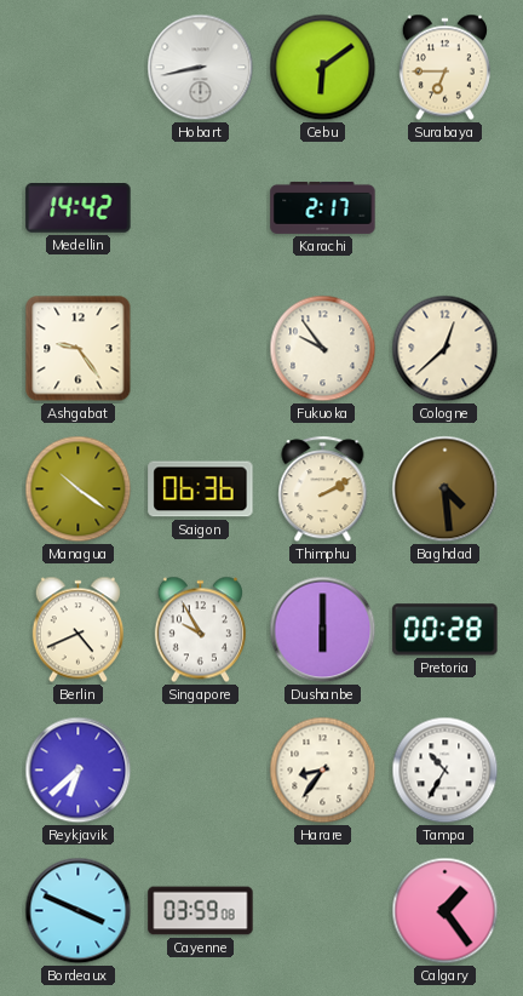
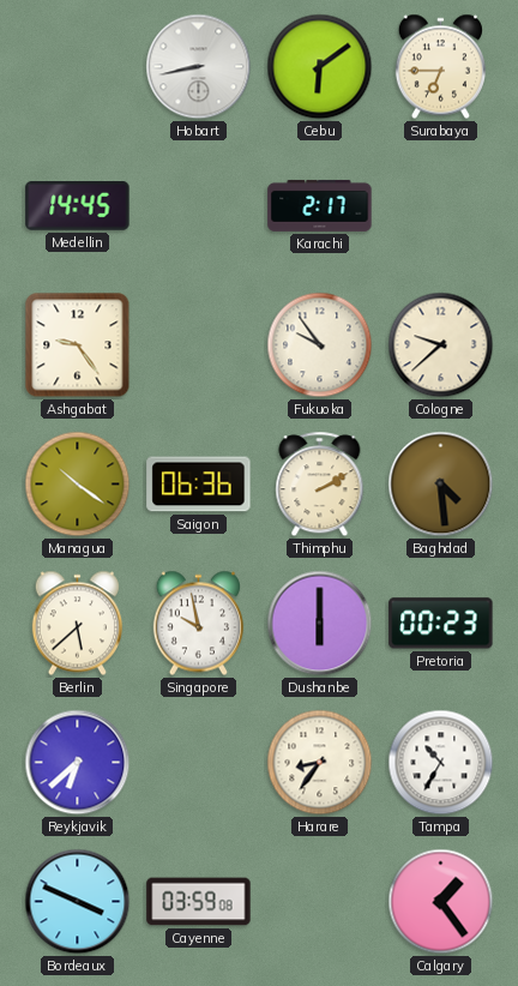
Medellin: 14:42 -> 14:45
Cologne: 12:38 -> 9:38
Berlin: 4:41 -> 5:38
Singapore: 9:55 -> 9:58
Pretoria: 00:28 -> 00:23
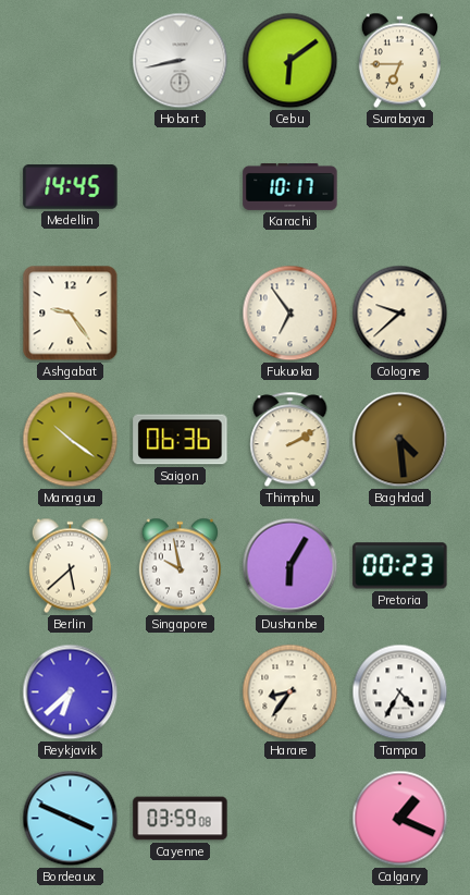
Karachi: 2:17 -> 10:17
Fukuoka: 9:54 -> 6:54
Dushanbe: 6:00 -> 6:05
Tampa: 10:35 -> 4:35
Calgary: 1:24 -> 1:19
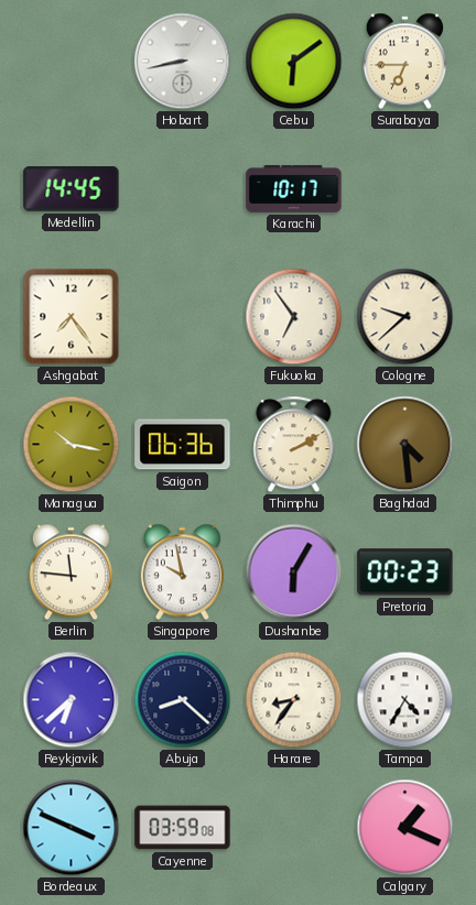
Ashgabat: 9:24 -> 7:24
Managua: 10:21 -> 10:17
Berlin: 5:38 -> 11:46
Abuja: none -> 8:22
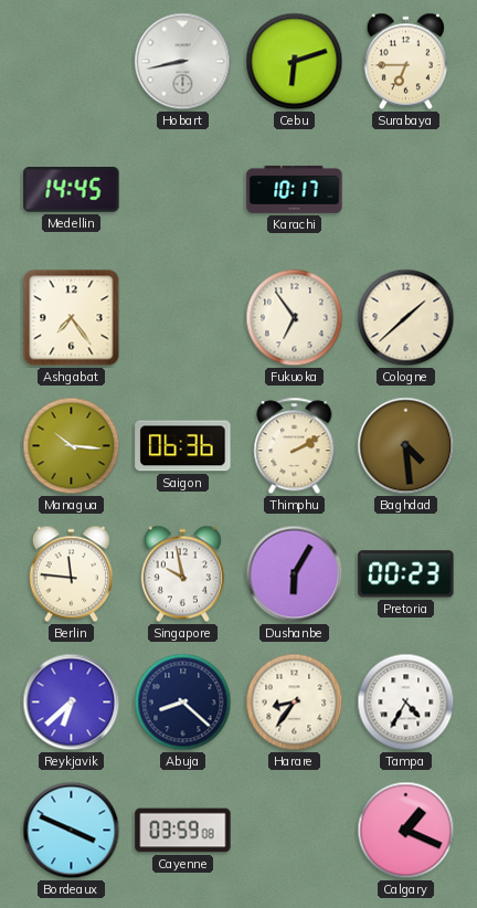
Cebu: 6:09 -> 6:12
Cologne: 9:38 -> 1:38
Managua: 10:17 -> 10:16
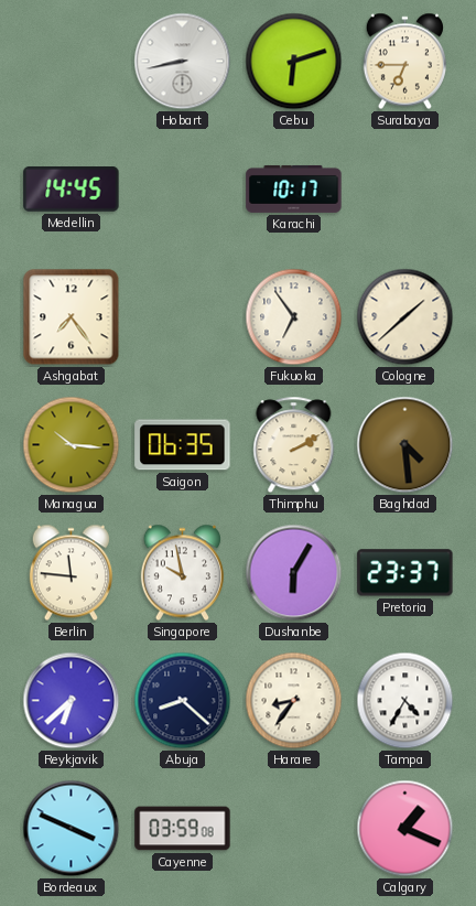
Saigon: 06:36 -> 06:35
Pretoria: 00:23 -> 23:37
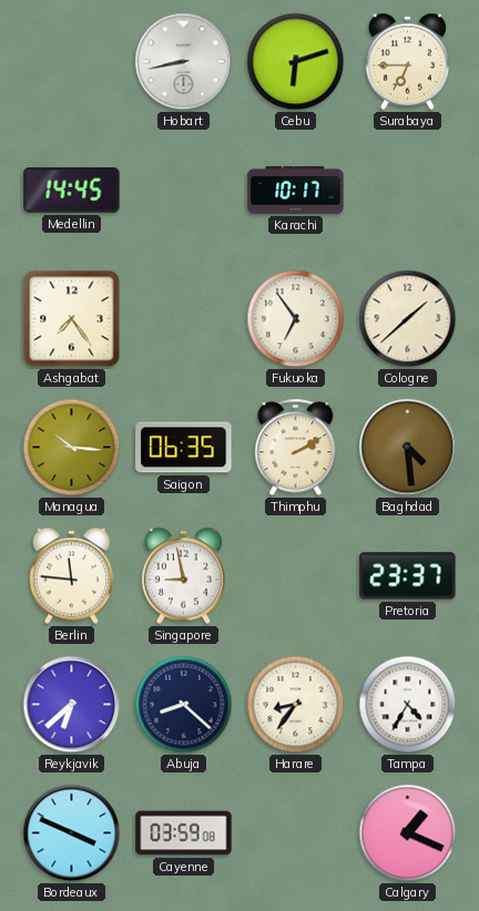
Singapore: 9:58 -> 8:58
Dushanbe: 6:05 -> none
